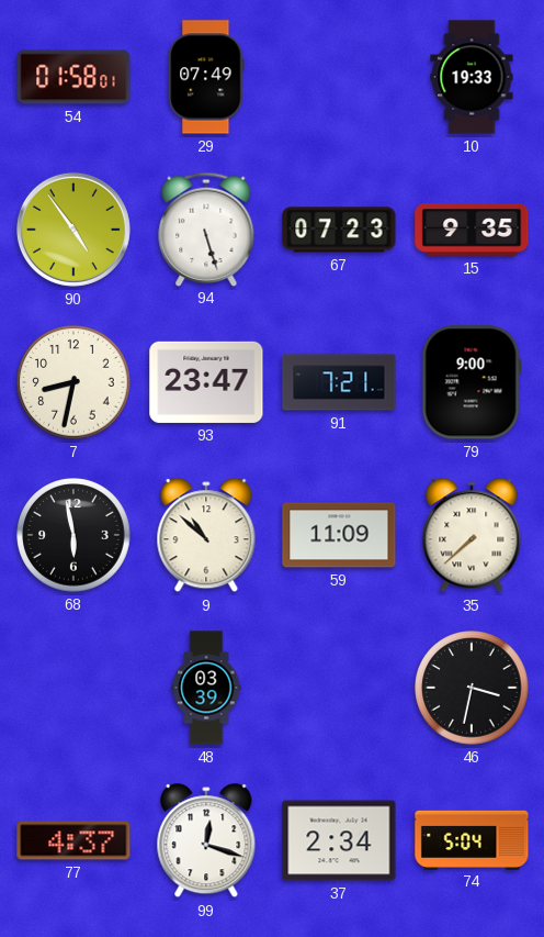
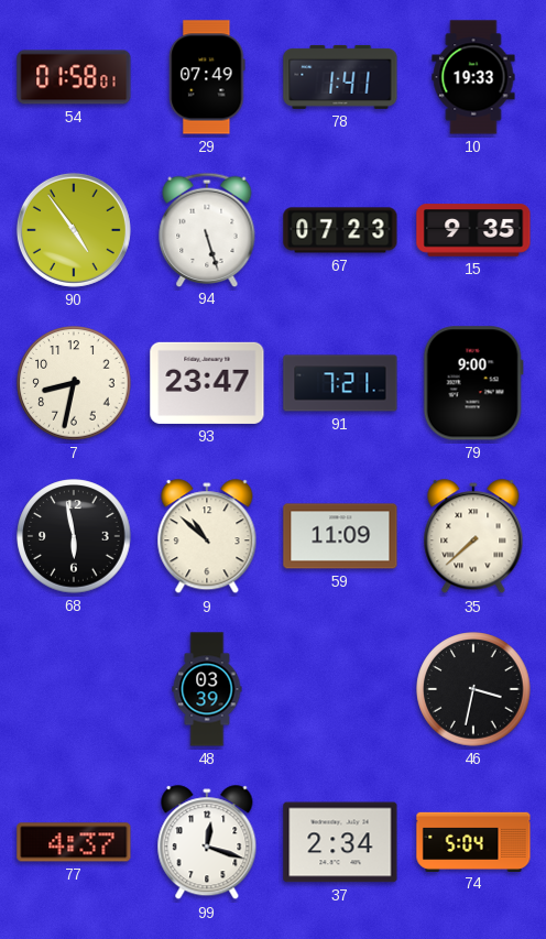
78: none -> 1:41
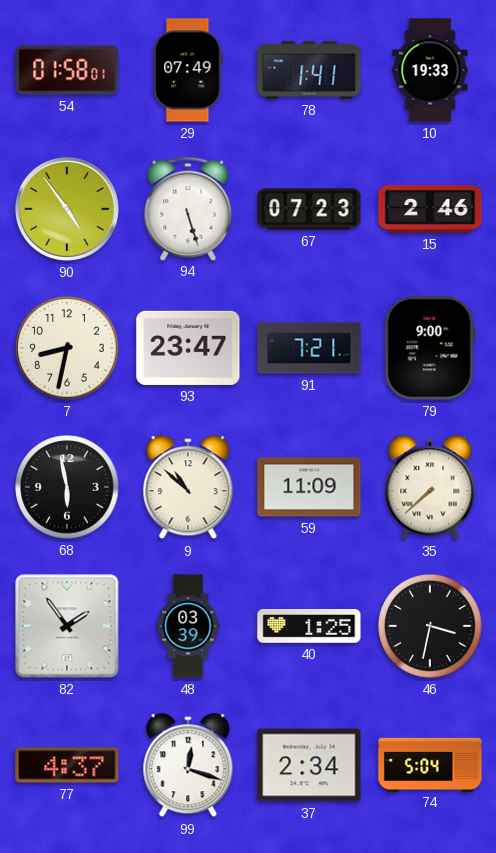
15: 9:35 -> 2:46
82: none -> 1:54
40: none -> 1:25
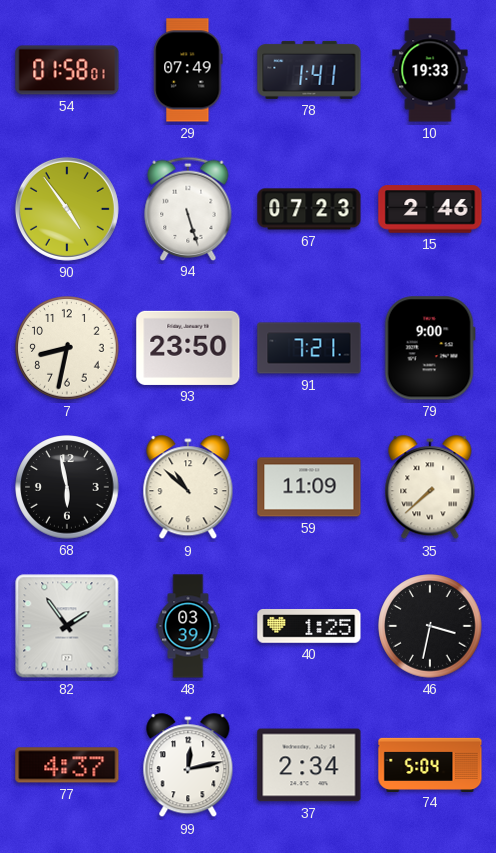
93: 23:47 -> 23:50
99: 12:18 -> 12:13
